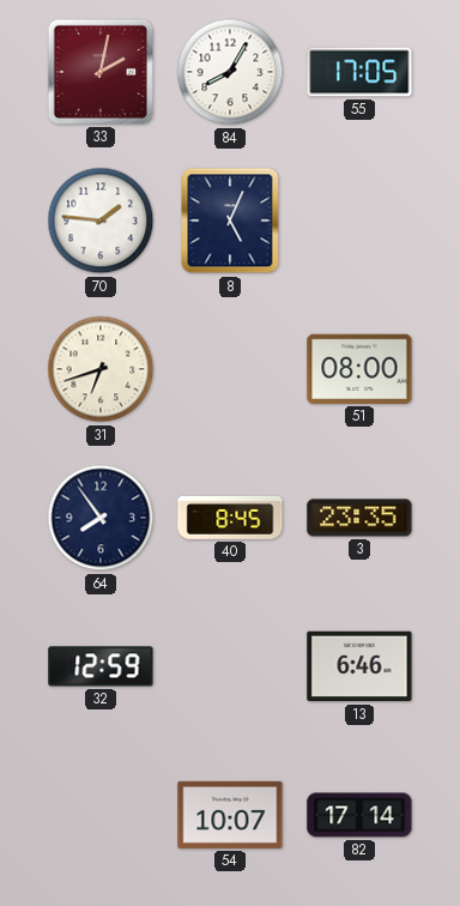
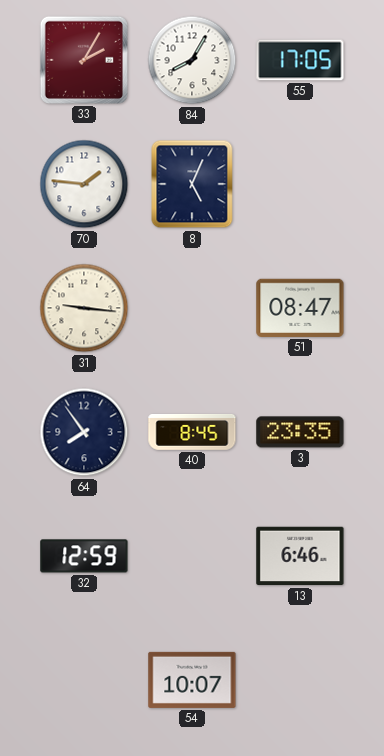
33: 2:02 -> 2:05
31: 6:42 -> 9:16
51: 08:00 -> 08:47
82: 17:14 -> none
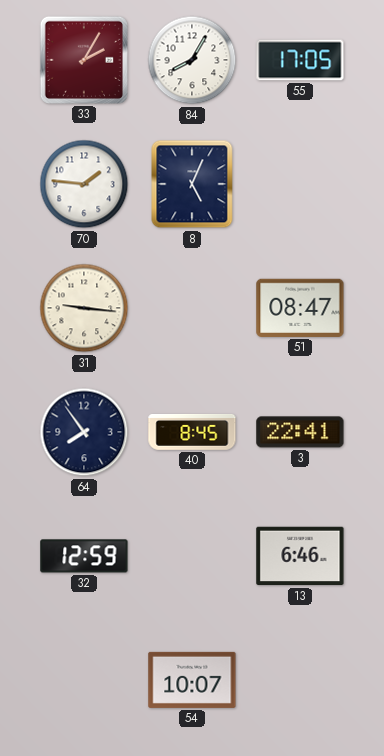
3: 23:35 -> 22:41
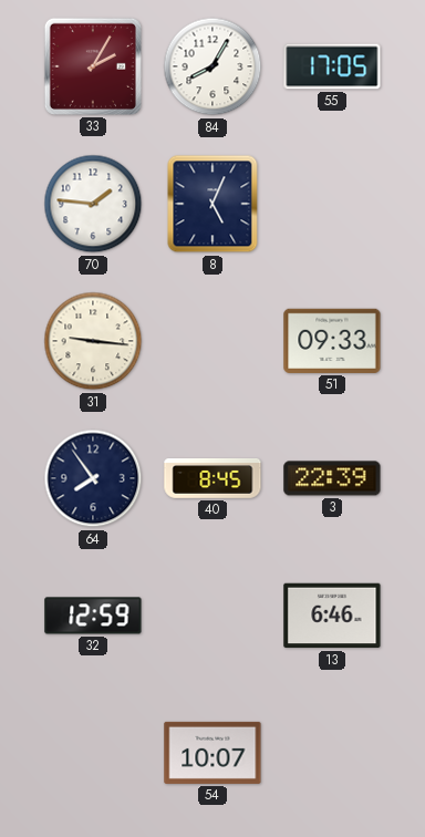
51: 08:47 -> 09:33
3: 22:41 -> 22:39
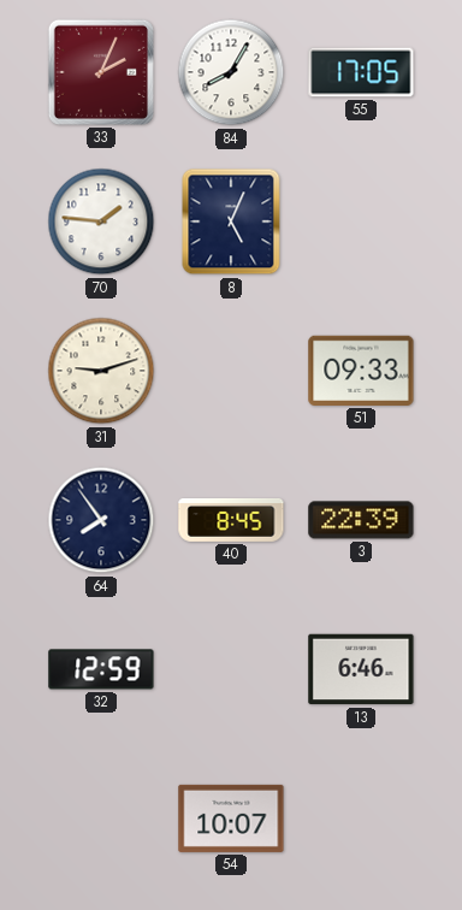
33: 2:05 -> 2:04
31: 9:16 -> 9:12
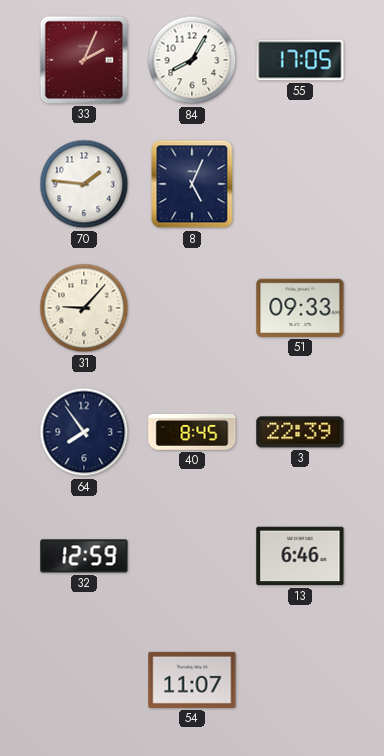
31: 9:12 -> 9:07
54: 10:07 -> 11:07
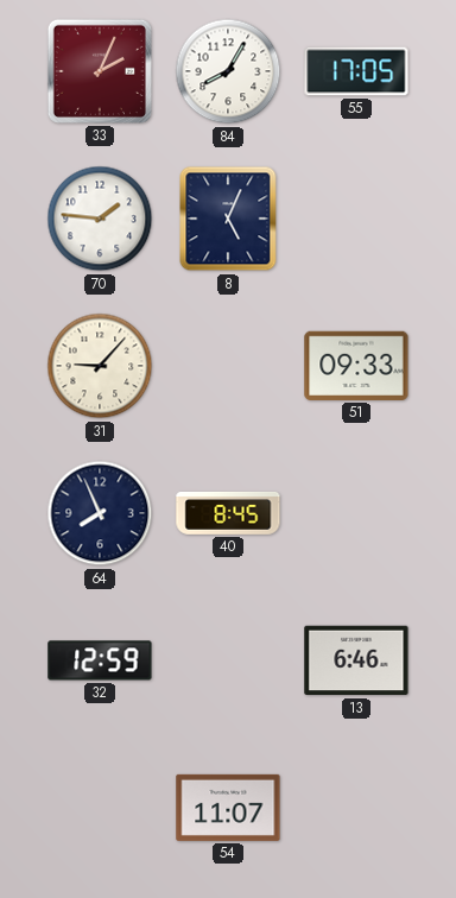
64: 7:54 -> 7:56
3: 22:39 -> none
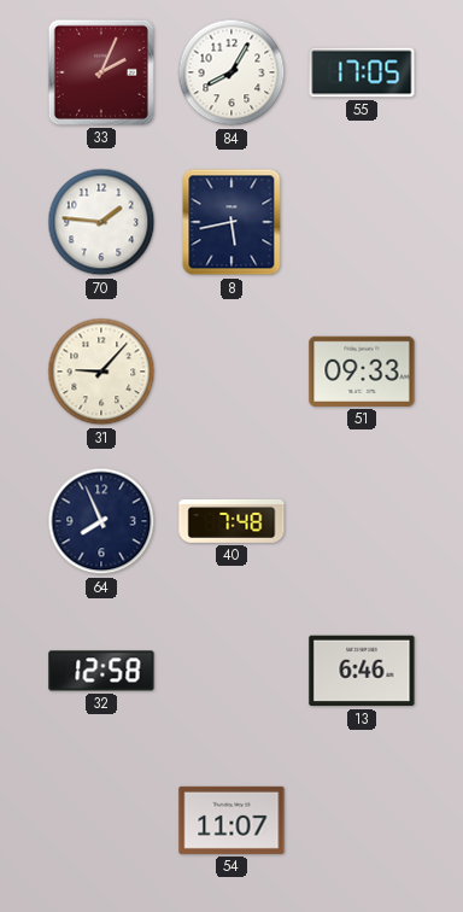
8: 5:04 -> 5:43
40: 8:45 -> 7:48
32: 12:59 -> 12:58
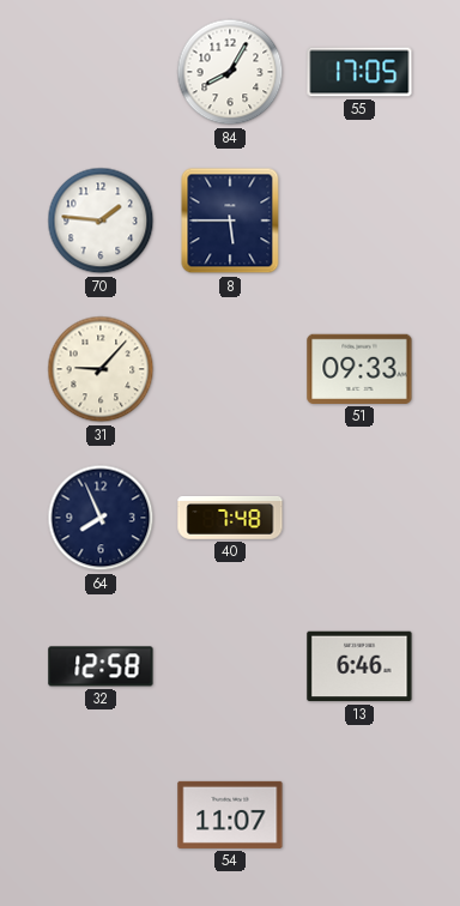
33: 2:04 -> none
8: 5:43 -> 5:45
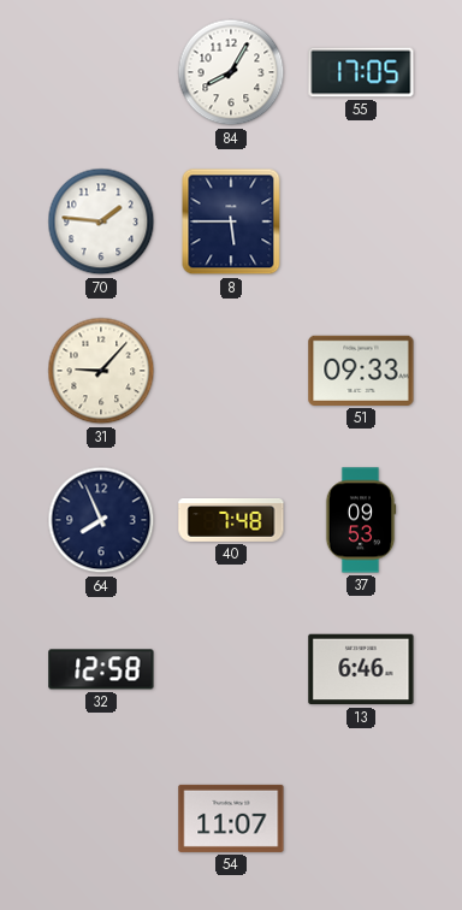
37: none -> 09:53
